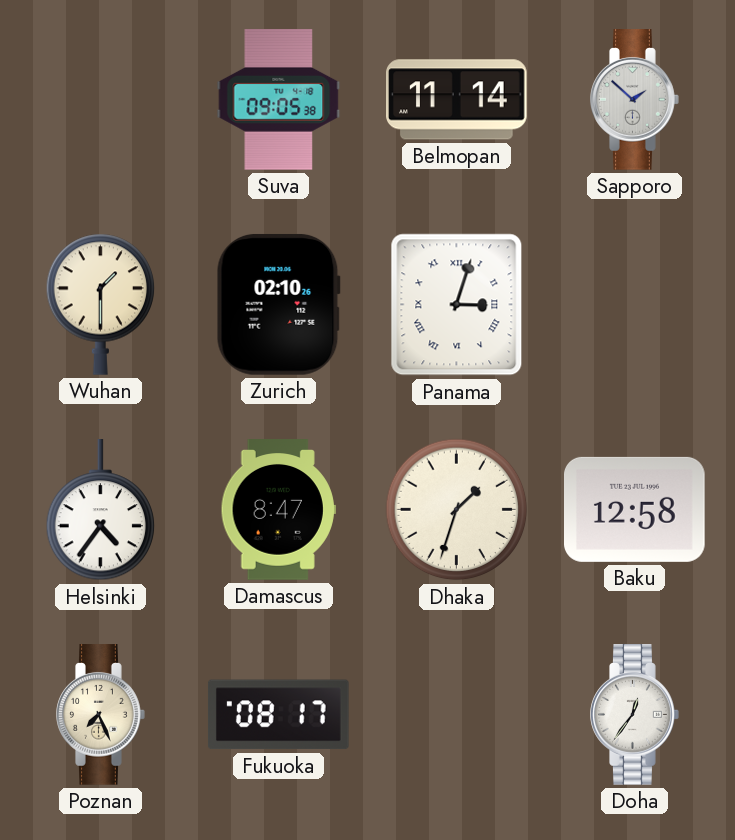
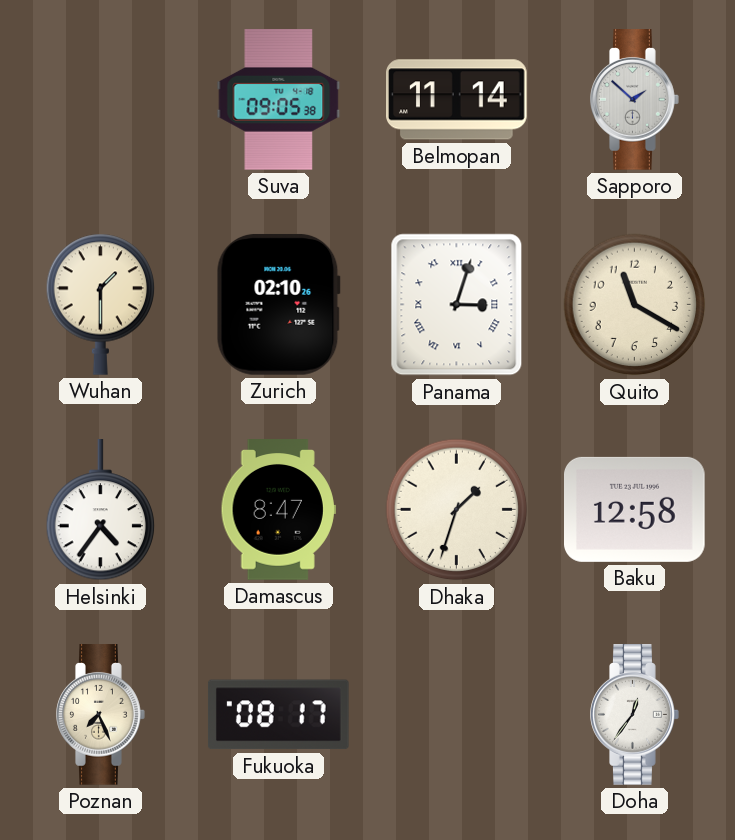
Quito: none -> 11:20
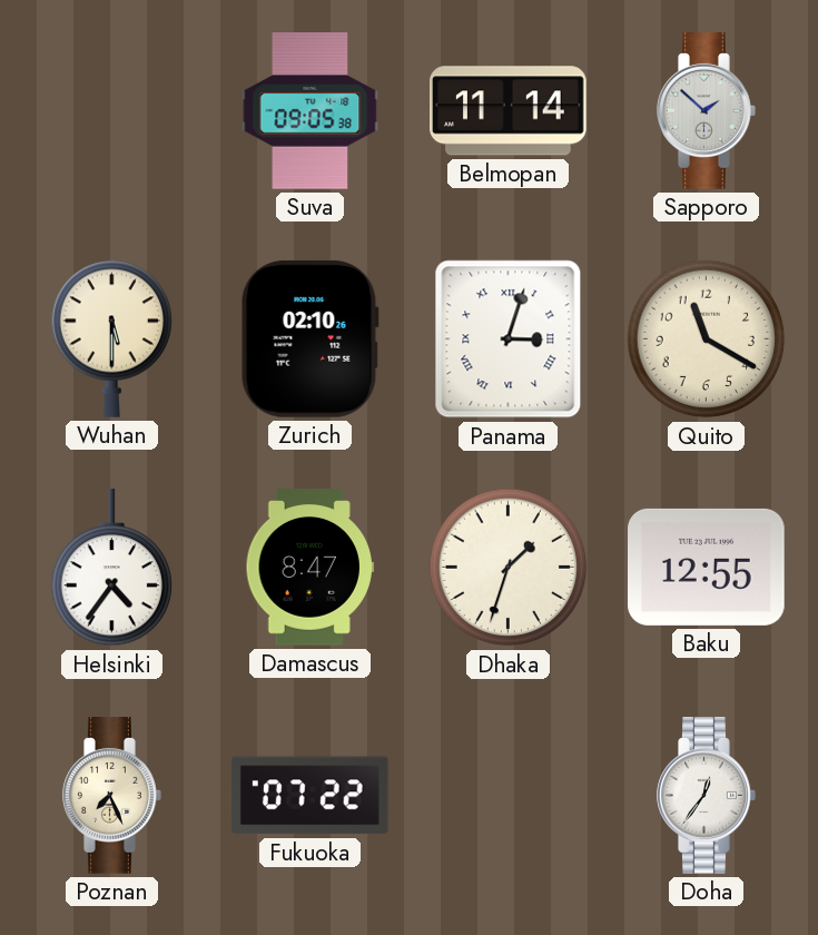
Wuhan: 1:30 -> 5:30
Baku: 12:58 -> 12:55
Fukuoka: 08:17 -> 07:22
